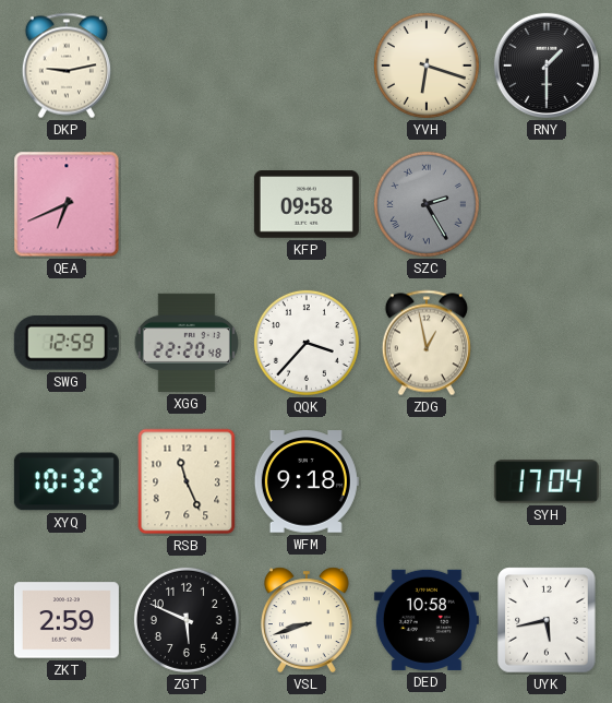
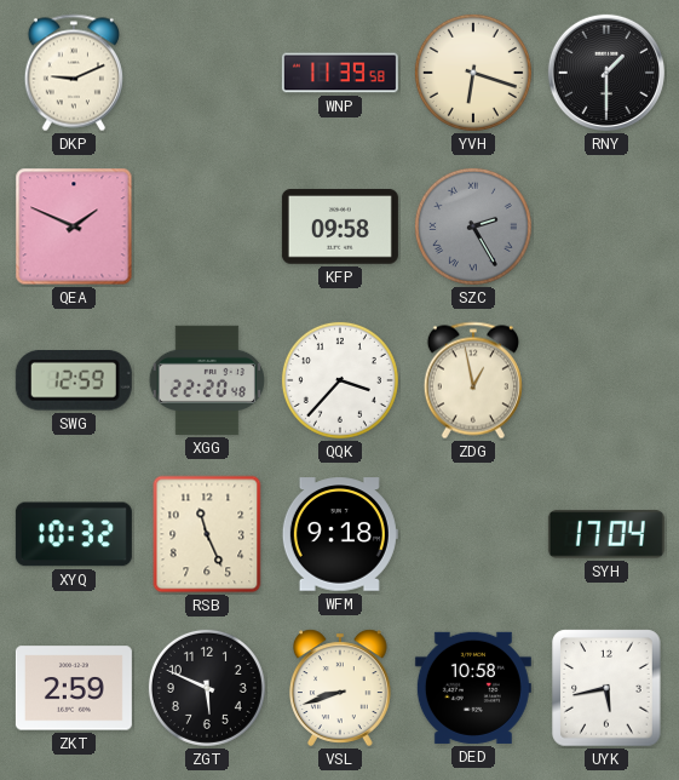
DKP: 9:13 -> 9:11
WNP: none -> 11:39
QEA: 6:41 -> 1:49
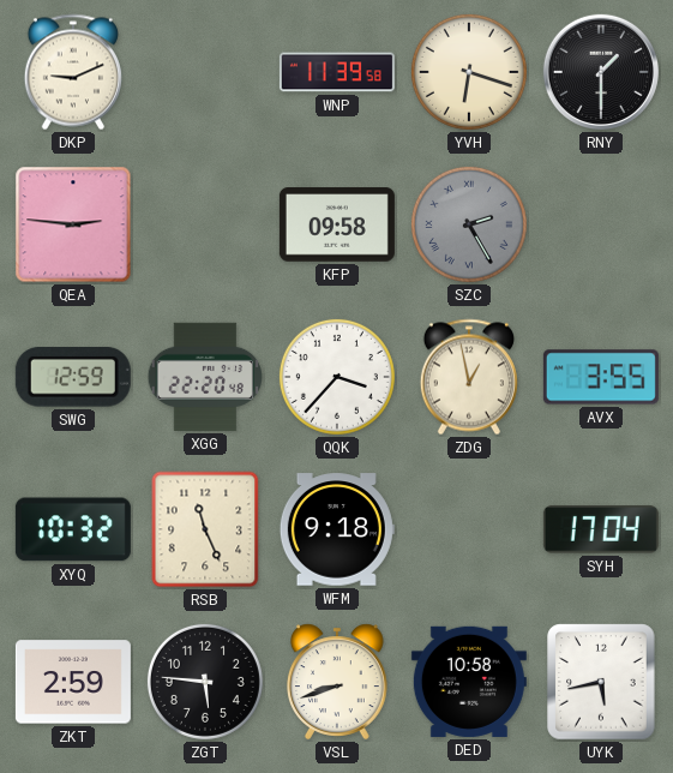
QEA: 1:49 -> 2:46
AVX: none -> 3:55
ZGT: 5:49 -> 5:46
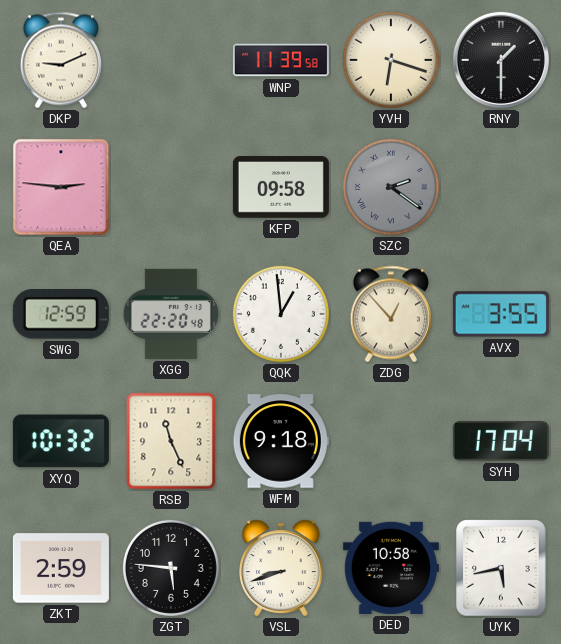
SZC: 2:25 -> 2:21
QQK: 3:37 -> 12:59
ZDG: 12:58 -> 12:53
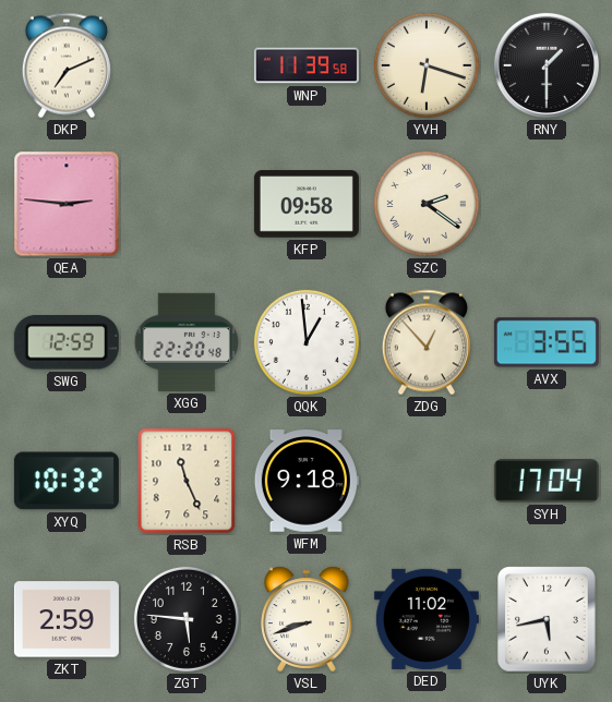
DKP: 9:11 -> 7:11
SZC dial: grey -> cream
DED: 10:58 -> 11:02
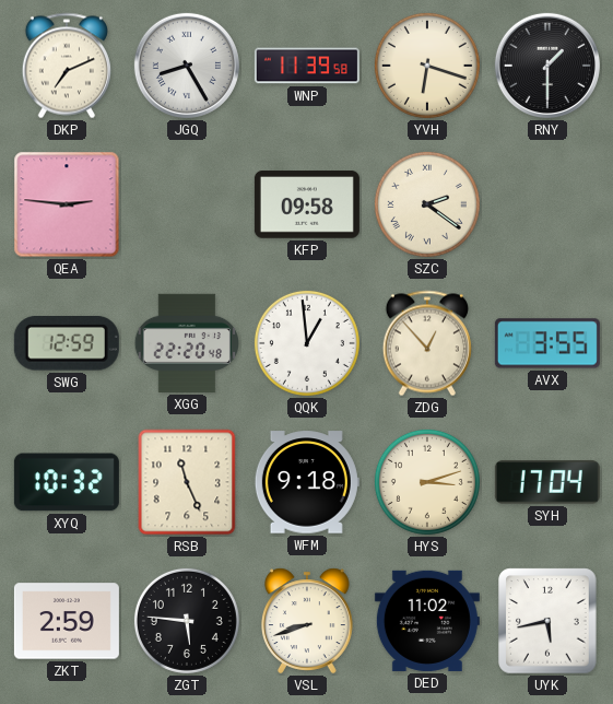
JGQ: none -> 8:25
HYS: none -> 3:12
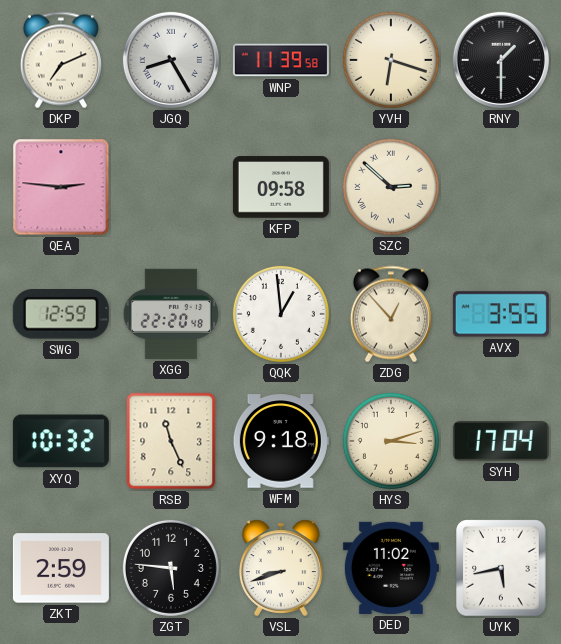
SZC: 2:21 -> 2:52
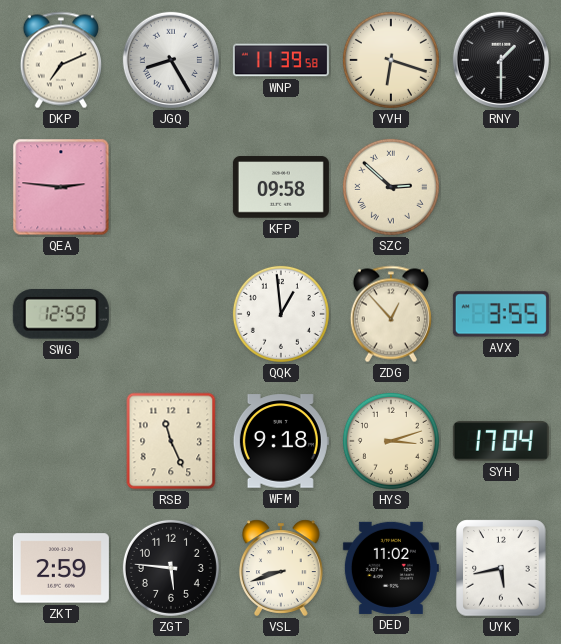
XGG: 22:20 -> none
XYQ: 10:32 -> none
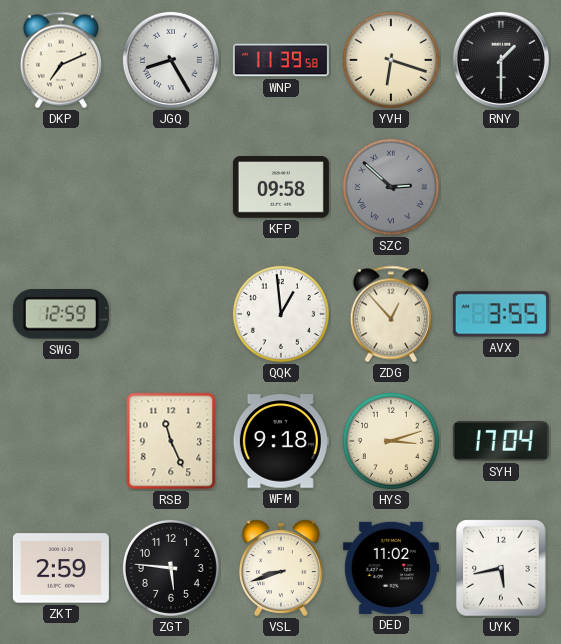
QEA: 2:46 -> none
SZC dial: cream -> grey
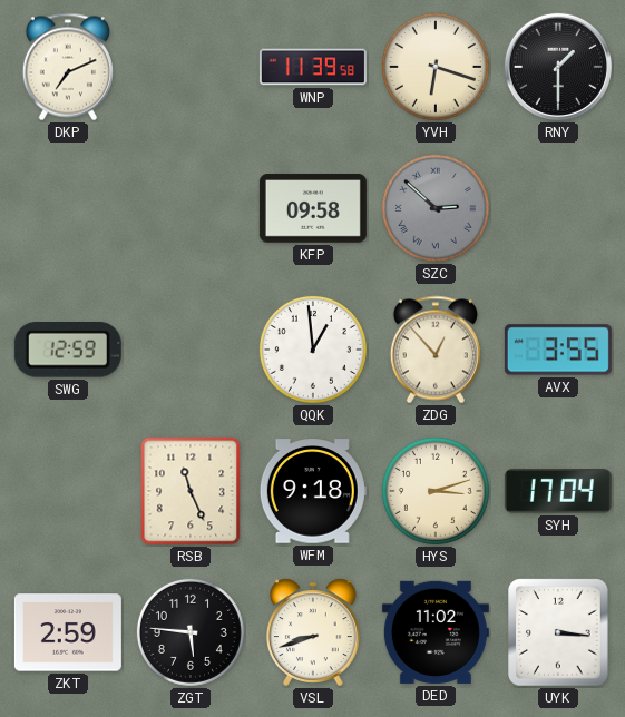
JGQ: 8:25 -> none
UYK: 5:43 -> 3:16
